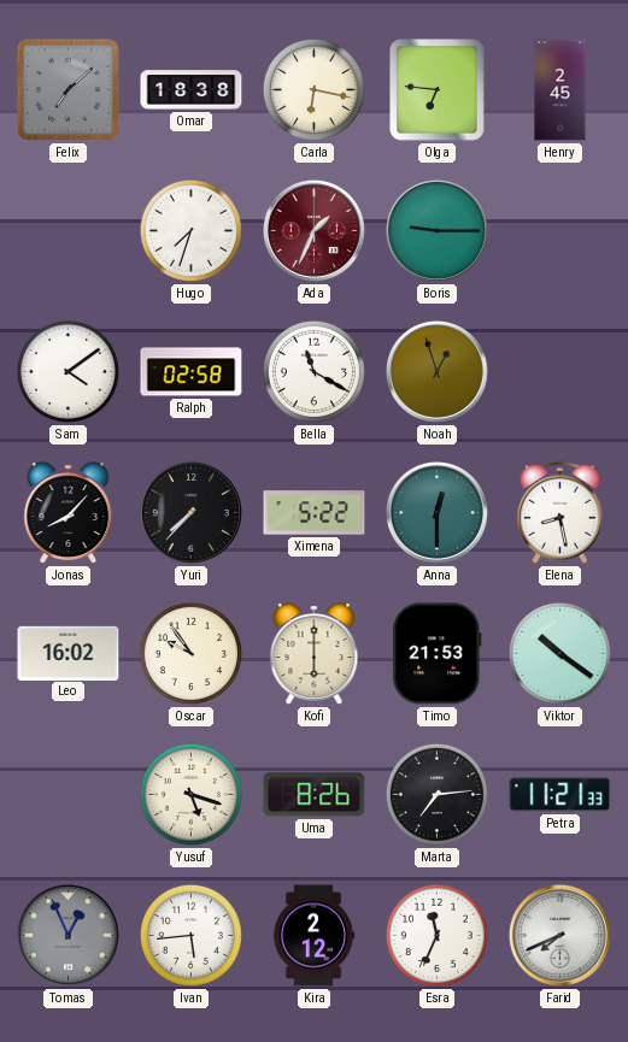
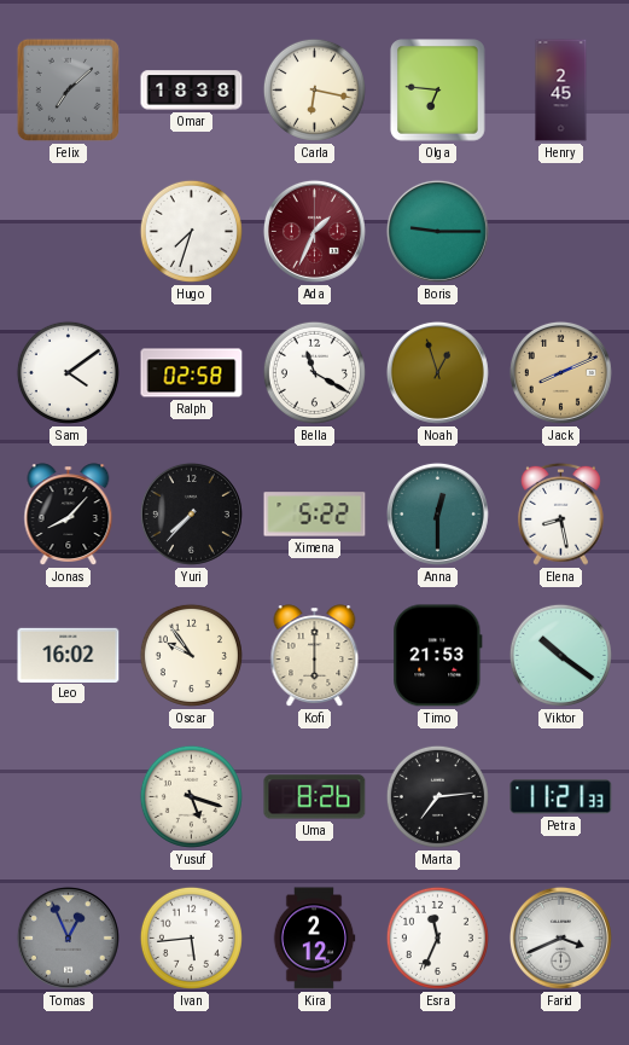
Jack: none -> 8:11
Farid: 7:41 -> 3:41
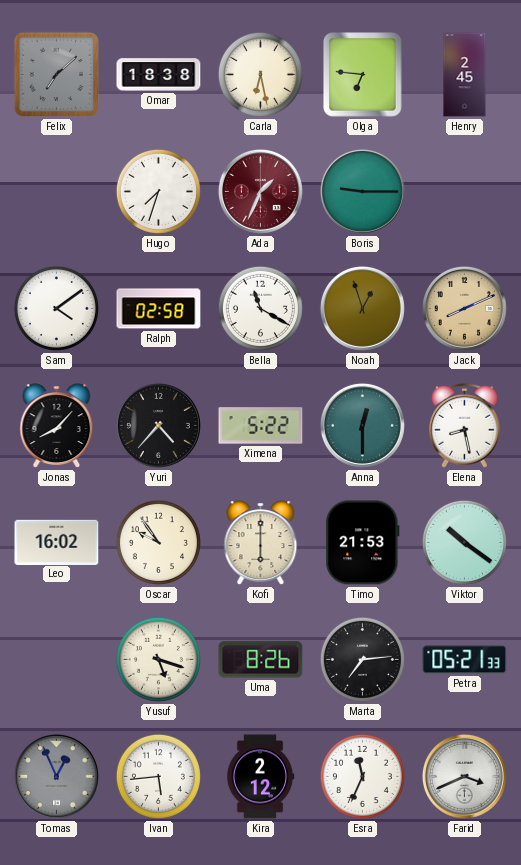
Carla: 6:17 -> 6:28
Yuri: 7:37 -> 4:37
Petra: 11:21 -> 05:21
